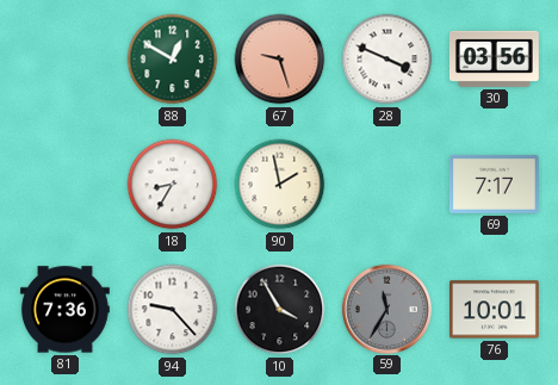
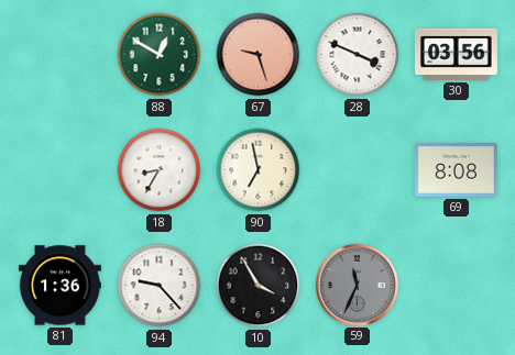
90: 1:58 -> 6:58
69: 7:17 -> 8:08
81: 7:36 -> 1:36
59: 11:35 -> 11:34
76: 10:01 -> none
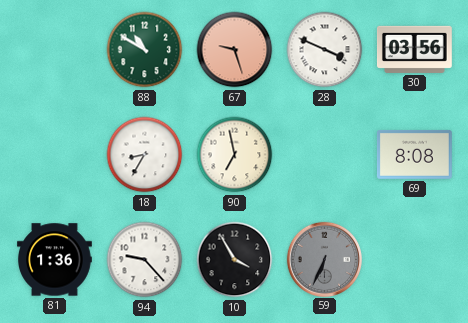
88: 12:50 -> 10:50
59: 11:34 -> 6:34
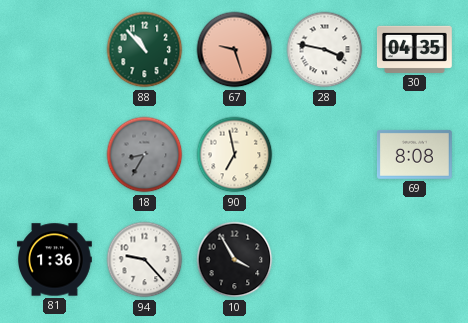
88: 10:50 -> 10:53
28: 3:49 -> 3:47
30: 03:56 -> 04:35
18 dial: white -> grey
59: 6:34 -> none
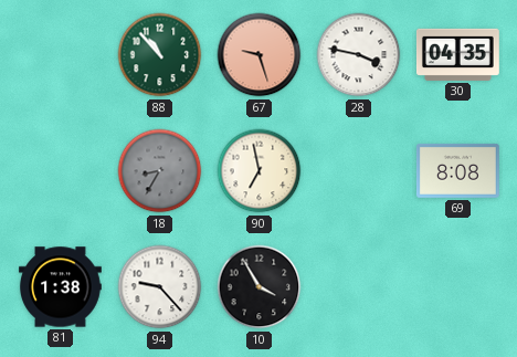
81: 1:36 -> 1:38
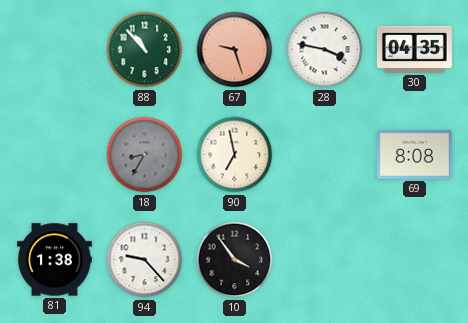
10: 3:55 -> 3:54
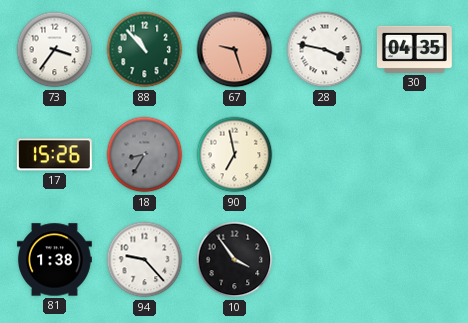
73: none -> 3:36
17: none -> 15:26
69: 8:08 -> none
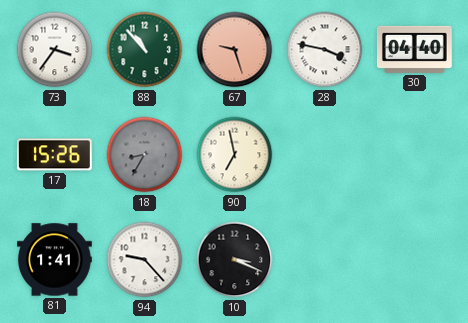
30: 04:35 -> 04:40
81: 1:38 -> 1:41
10: 3:54 -> 3:19
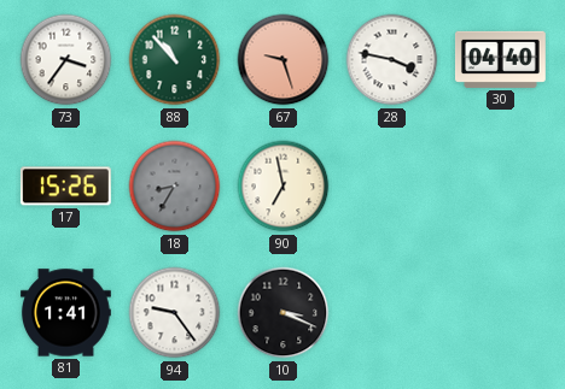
94: 9:23 -> 9:24
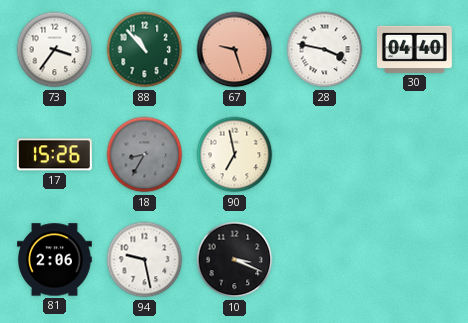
81: 1:41 -> 2:06
94: 9:24 -> 9:28
